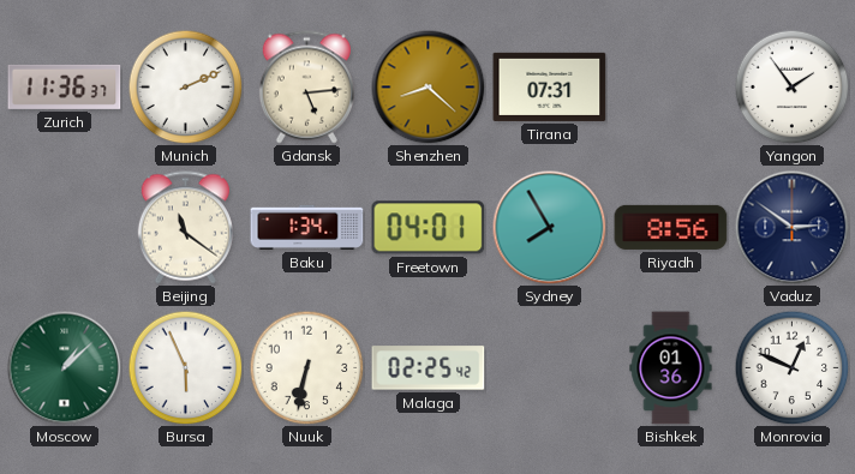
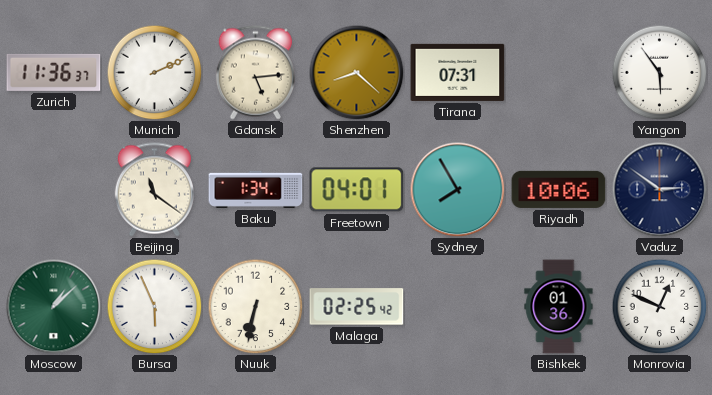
Yangon: 1:54 -> 5:54
Riyadh: 8:56 -> 10:06
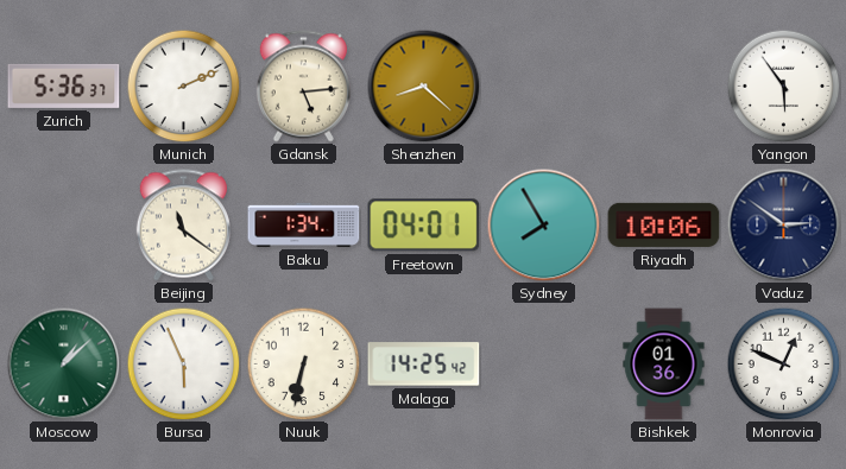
Zurich: 11:36 -> 5:36
Tirana: 07:31 -> none
Malaga: 02:25 -> 14:25
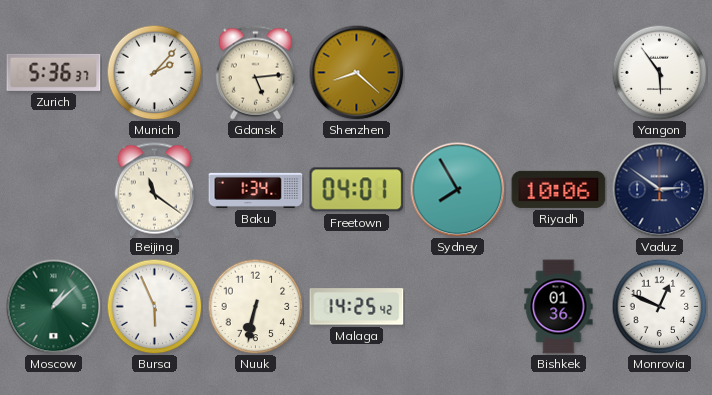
Munich: 2:11 -> 2:07
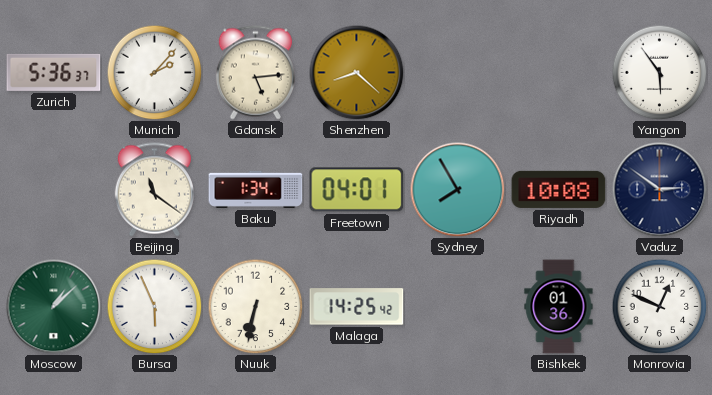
Riyadh: 10:06 -> 10:08
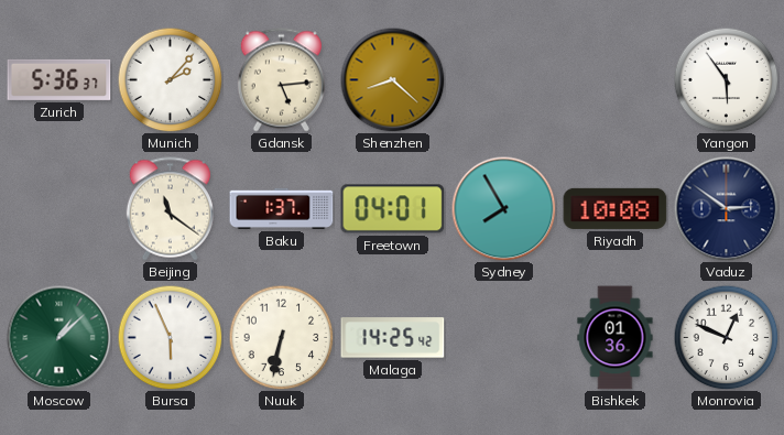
Baku: 1:34 -> 1:37
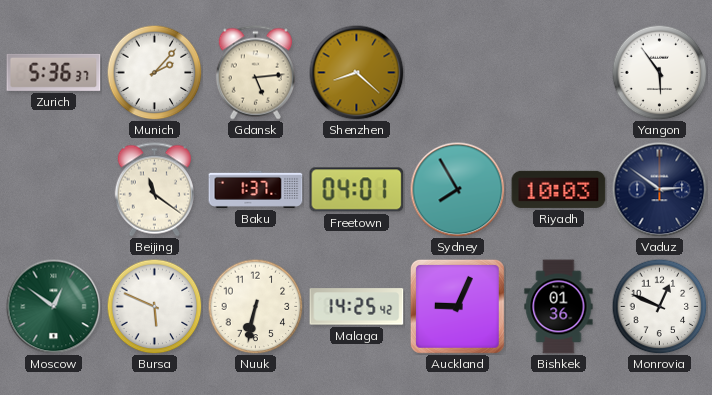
Riyadh: 10:08 -> 10:03
Moscow: 1:08 -> 12:51
Bursa: 5:56 -> 5:49
Auckland: none -> 9:04
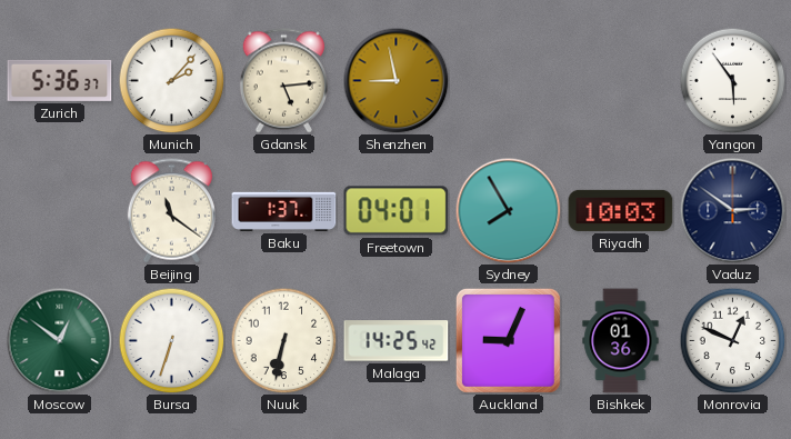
Shenzhen: 8:22 -> 8:58
Bursa: 5:49 -> 6:33
